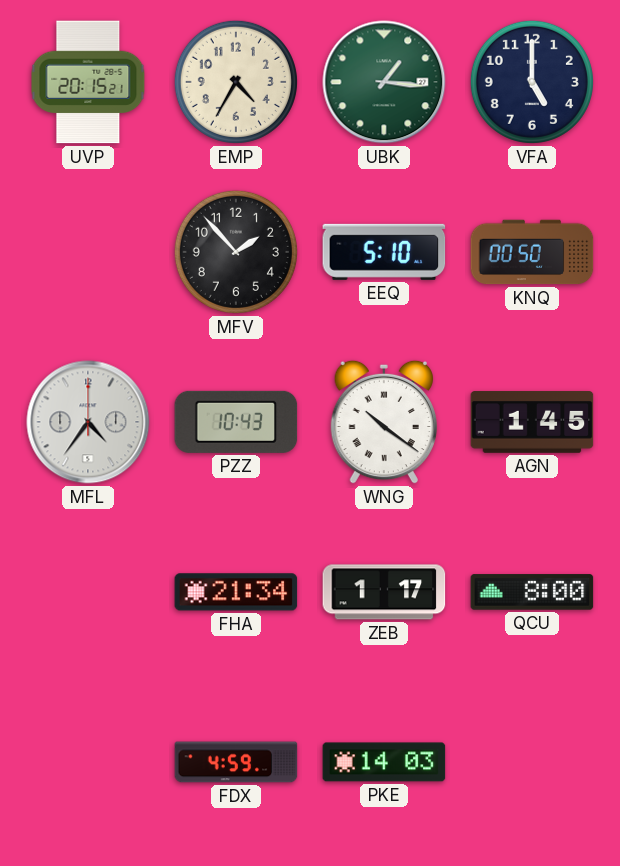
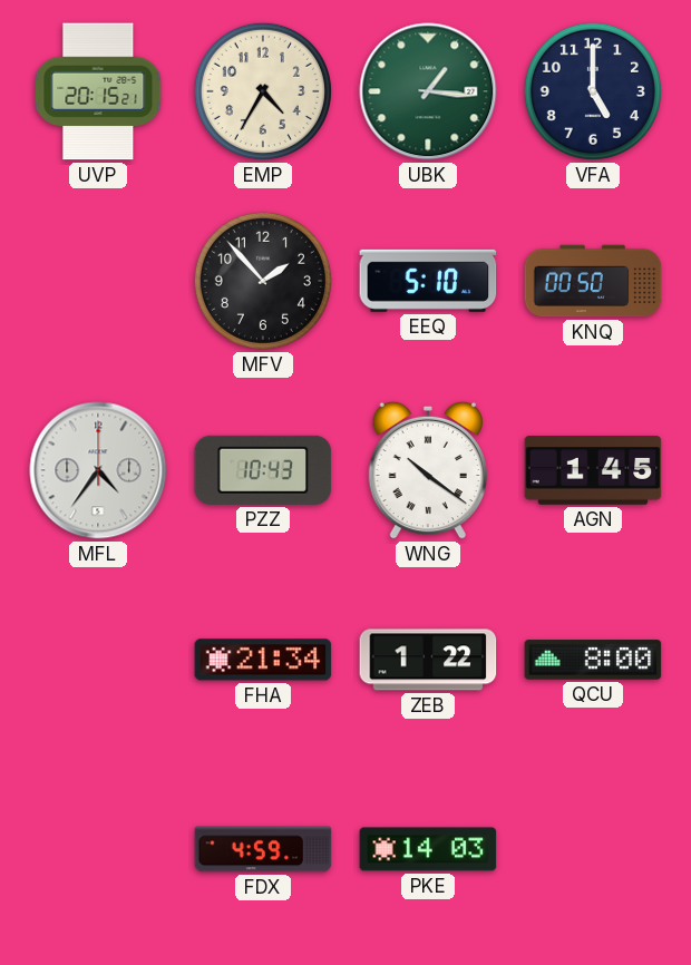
ZEB: 1:17 -> 1:22
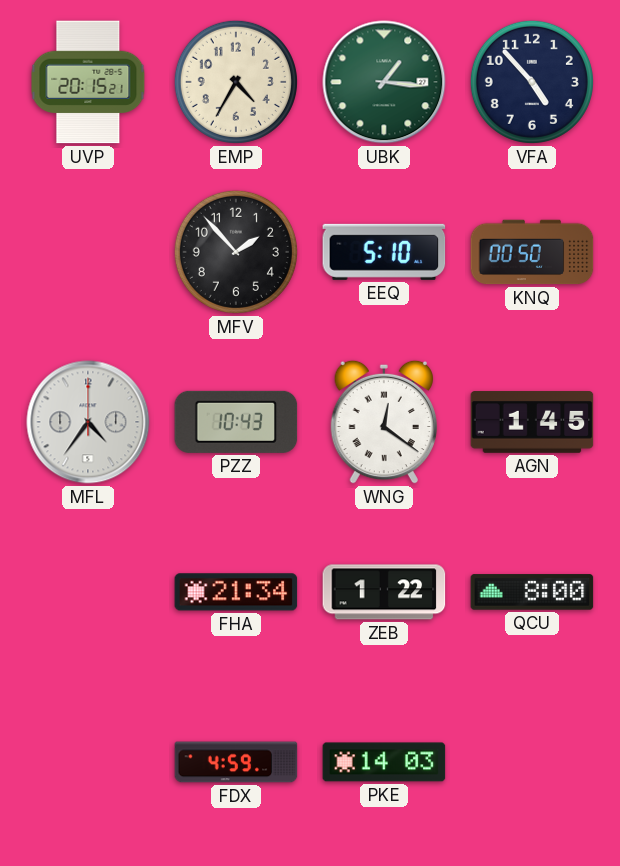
VFA: 5:00 -> 4:53
WNG: 10:21 -> 12:21
